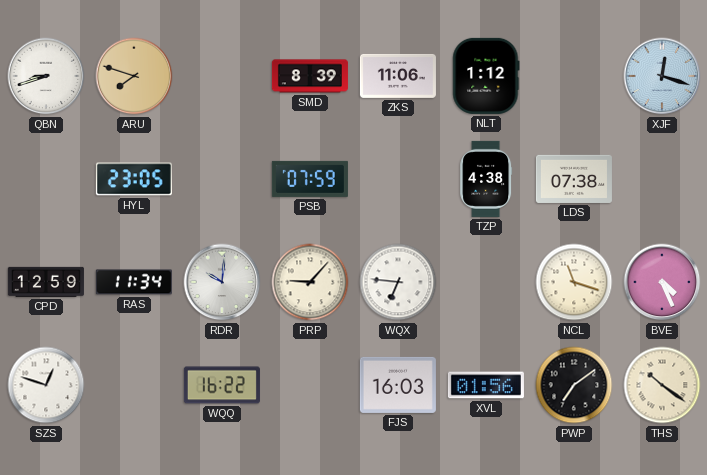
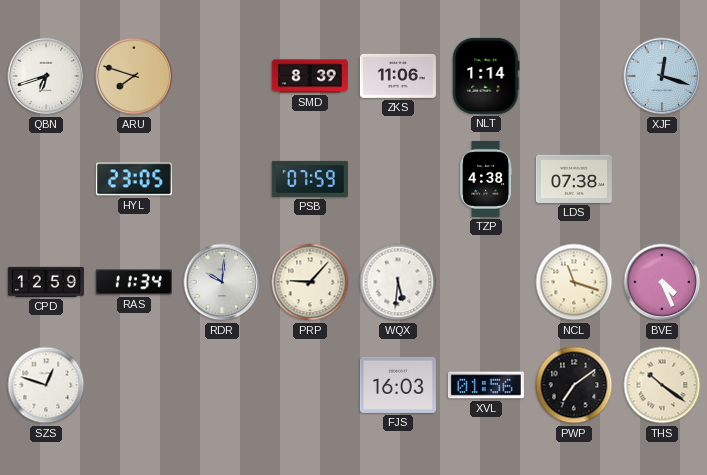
QBN: 8:42 -> 6:42
NLT: 1:12 -> 1:14
WQX: 6:46 -> 5:31
WQQ: 16:22 -> none
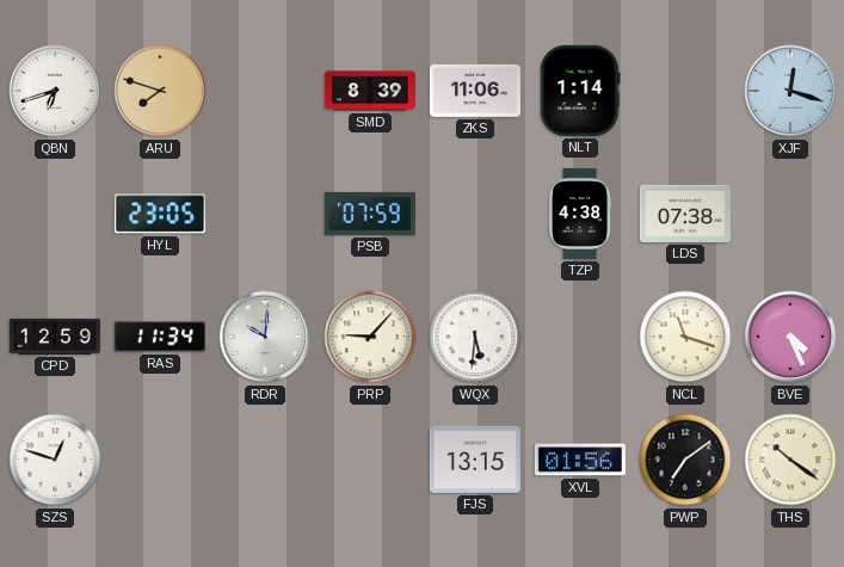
FJS: 16:03 -> 13:15
